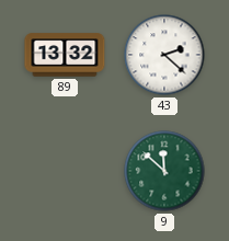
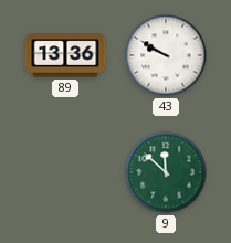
89: 13:32 -> 13:36
43: 2:22 -> 9:50
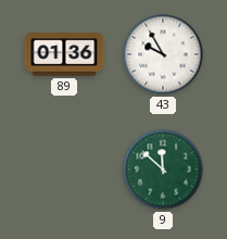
89: 13:36 -> 01:36
43: 9:50 -> 9:55
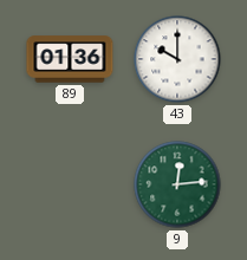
43: 9:55 -> 10:00
9: 11:52 -> 12:14
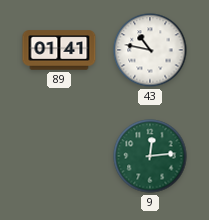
89: 01:36 -> 01:41
43: 10:00 -> 10:47
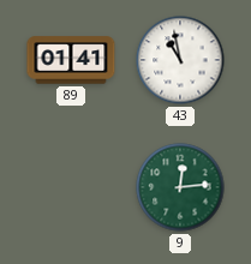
43: 10:47 -> 10:58
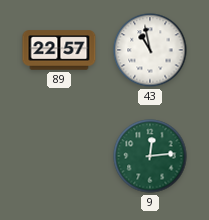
89: 01:41 -> 22:57
